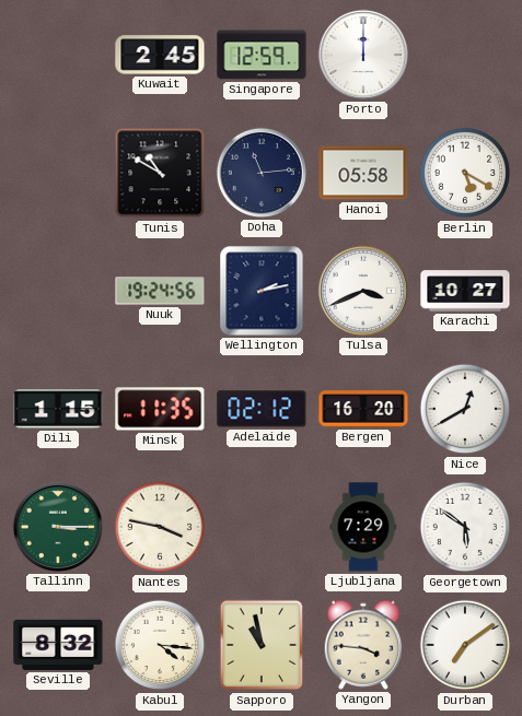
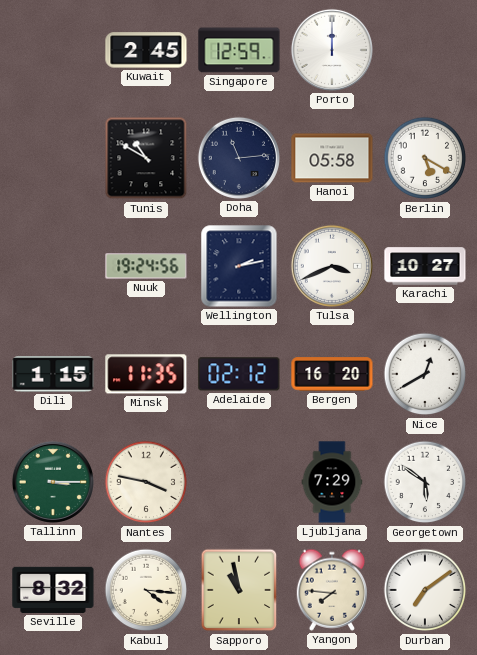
Yangon: 3:46 -> 7:46
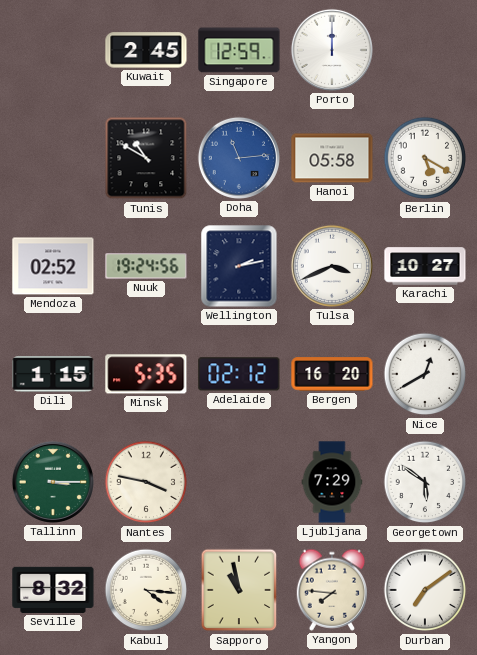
Doha dial: navy -> blue
Mendoza: none -> 02:52
Minsk: 11:35 -> 5:35
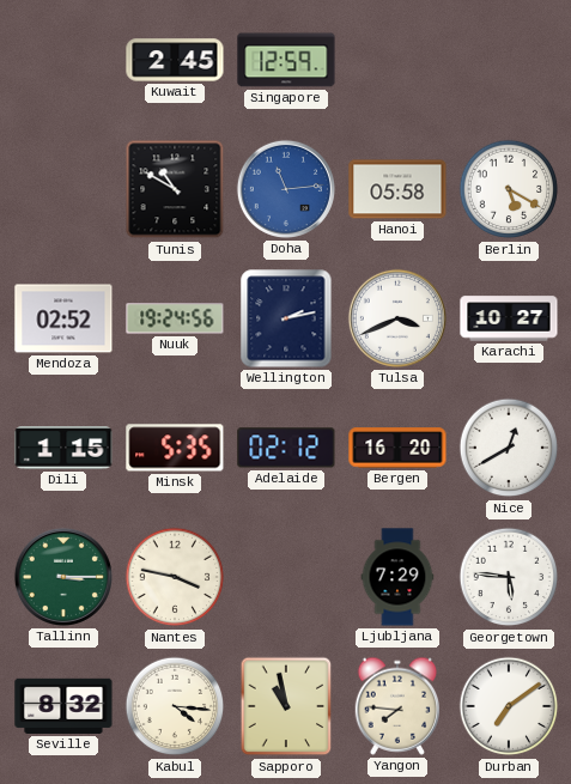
Porto: 12:00 -> none
Georgetown: 5:51 -> 5:46
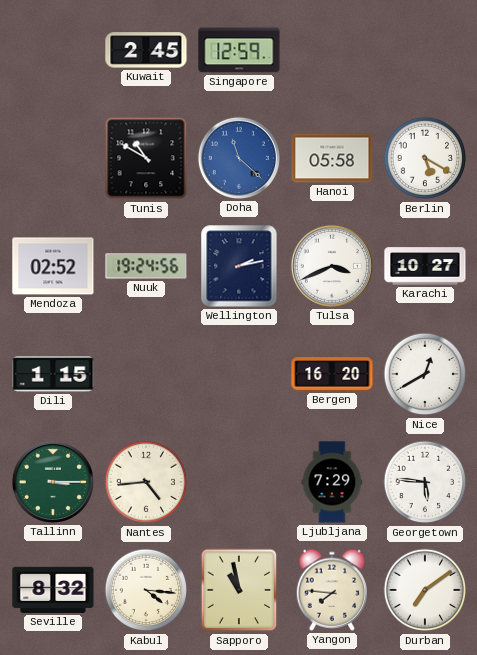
Doha: 11:14 -> 11:22
Minsk: 5:35 -> none
Adelaide: 02:12 -> none
Nantes: 3:47 -> 4:44
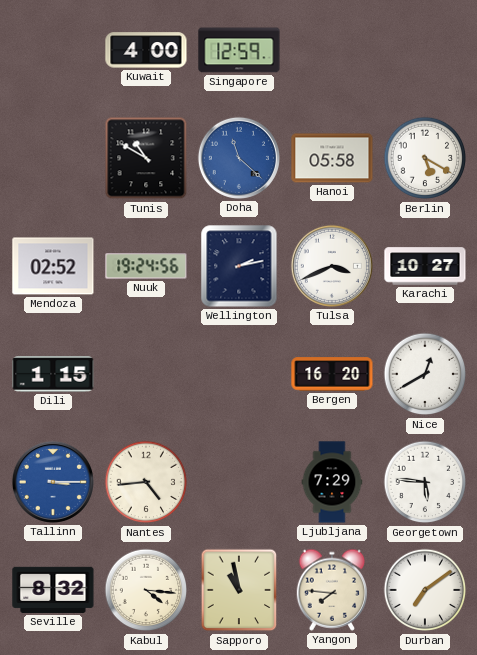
Kuwait: 2:45 -> 4:00
Tallinn dial: green -> blue
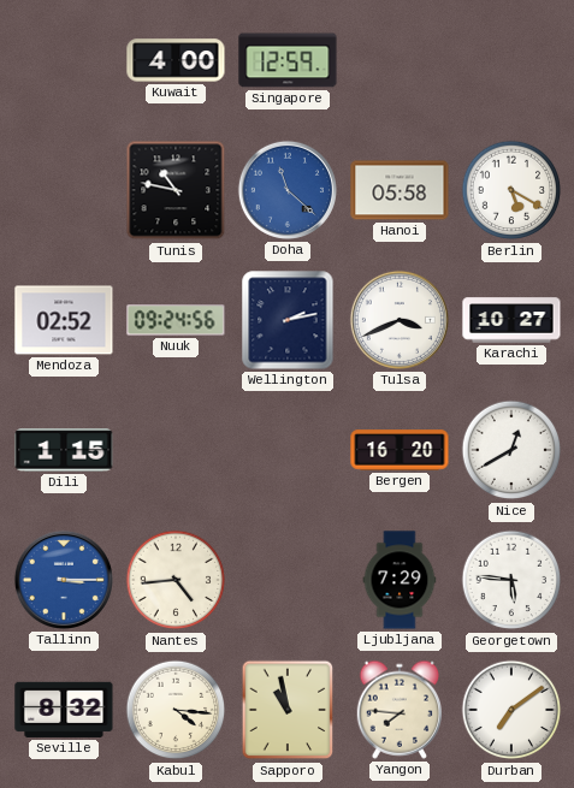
Tunis: 10:50 -> 10:47
Nuuk: 19:24 -> 09:24
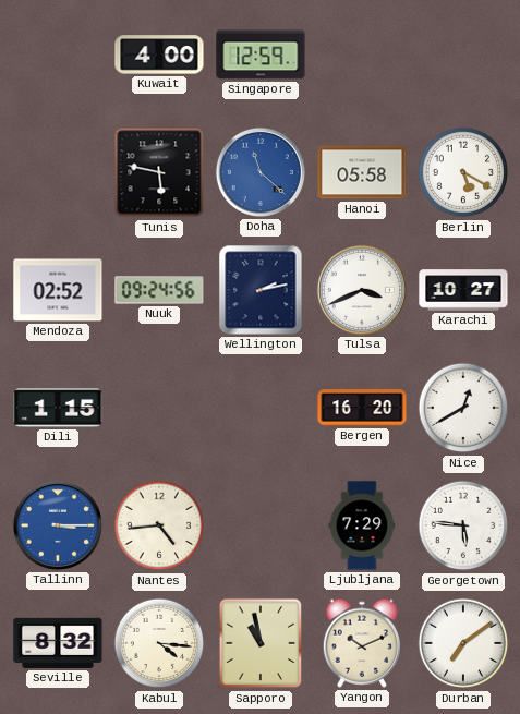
Tunis: 10:47 -> 5:47
Yangon: 7:46 -> 10:11
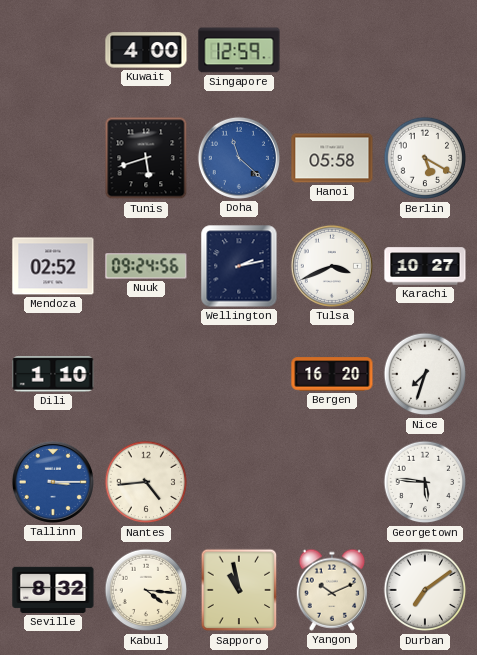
Tunis: 5:47 -> 5:42
Dili: 1:15 -> 1:10
Nice: 12:40 -> 7:33
Ljubljana: 7:29 -> none
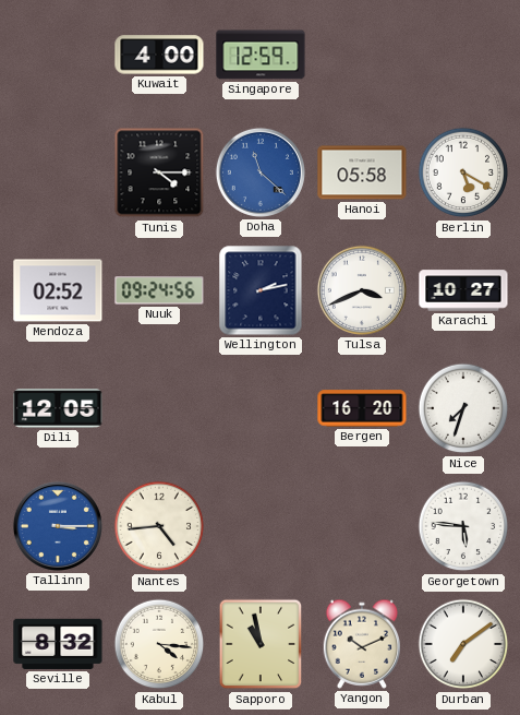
Tunis: 5:42 -> 4:15
Dili: 1:10 -> 12:05
